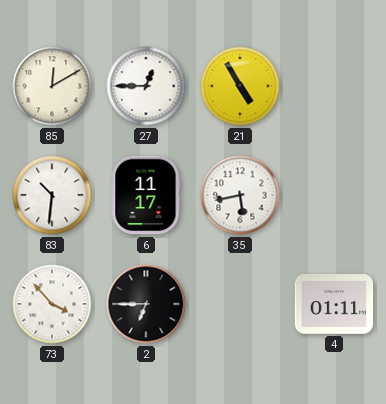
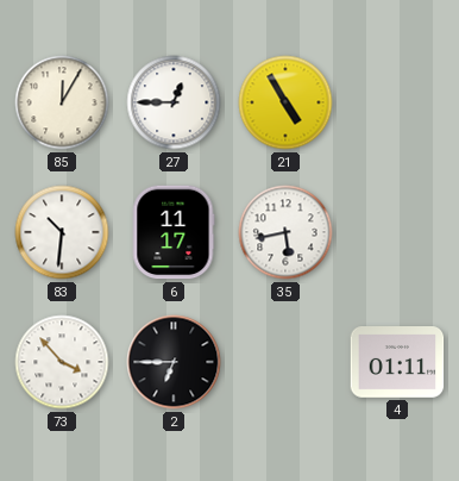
85: 12:10 -> 12:05
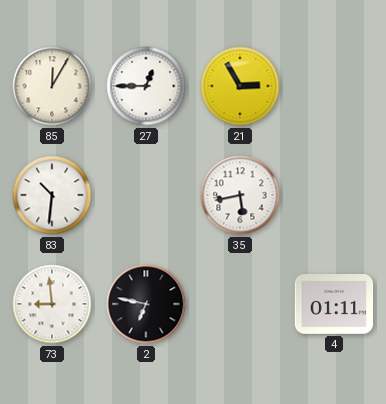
21: 4:55 -> 2:55
6: 11:17 -> none
73: 3:53 -> 8:59
2: 6:45 -> 6:47
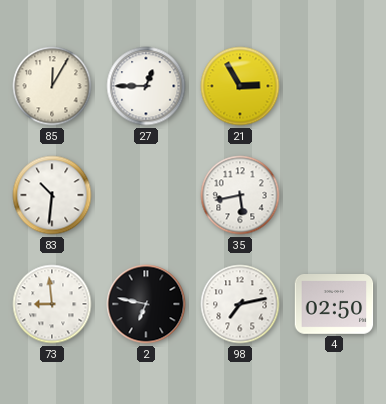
98: none -> 7:13
4: 01:11 -> 02:50
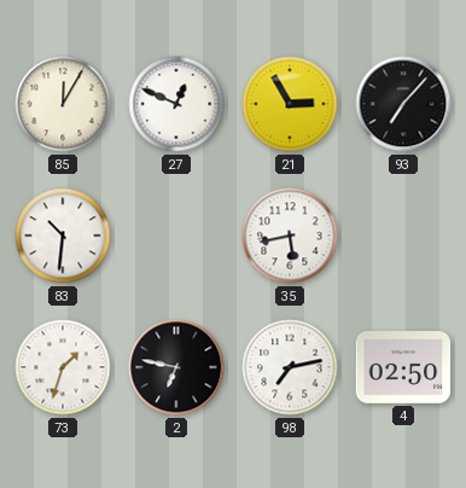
27: 12:45 -> 12:49
93: none -> 7:07
73: 8:59 -> 1:33
